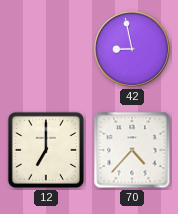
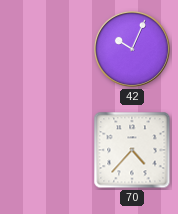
42: 8:58 -> 10:04
12: 7:00 -> none
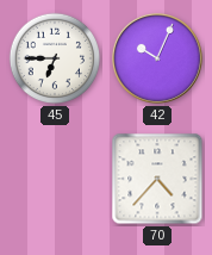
45: none -> 6:45
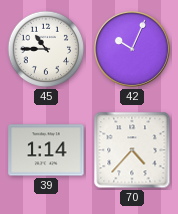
45: 6:45 -> 10:45
39: none -> 1:14
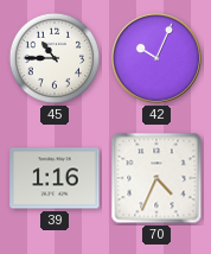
39: 1:14 -> 1:16
70: 4:37 -> 4:34
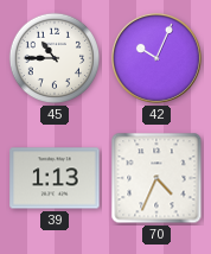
39: 1:16 -> 1:13
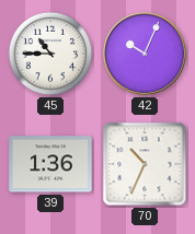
39: 1:13 -> 1:36
70: 4:34 -> 10:34
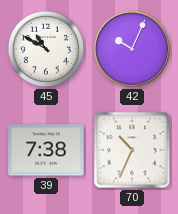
45: 10:45 -> 10:50
39: 1:36 -> 7:38
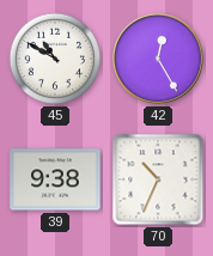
42: 10:04 -> 12:25
39: 7:38 -> 9:38
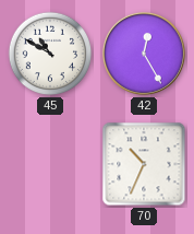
39: 9:38 -> none
